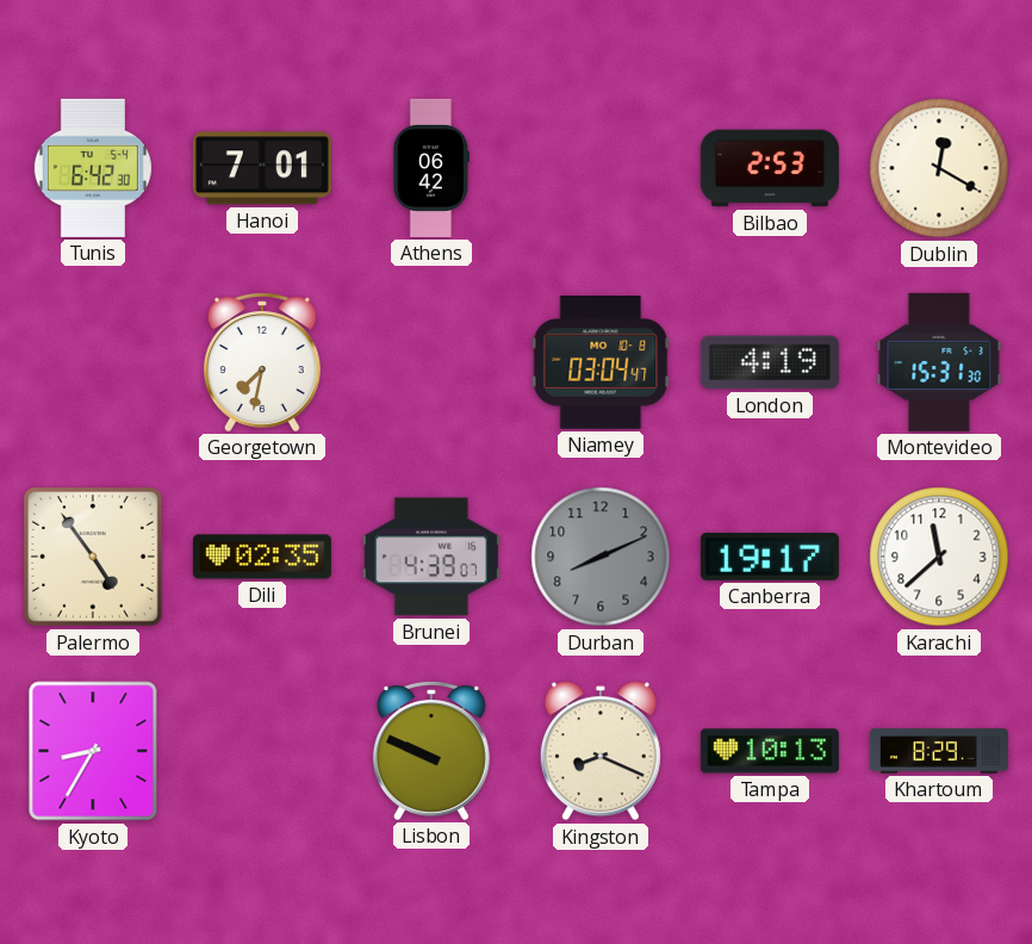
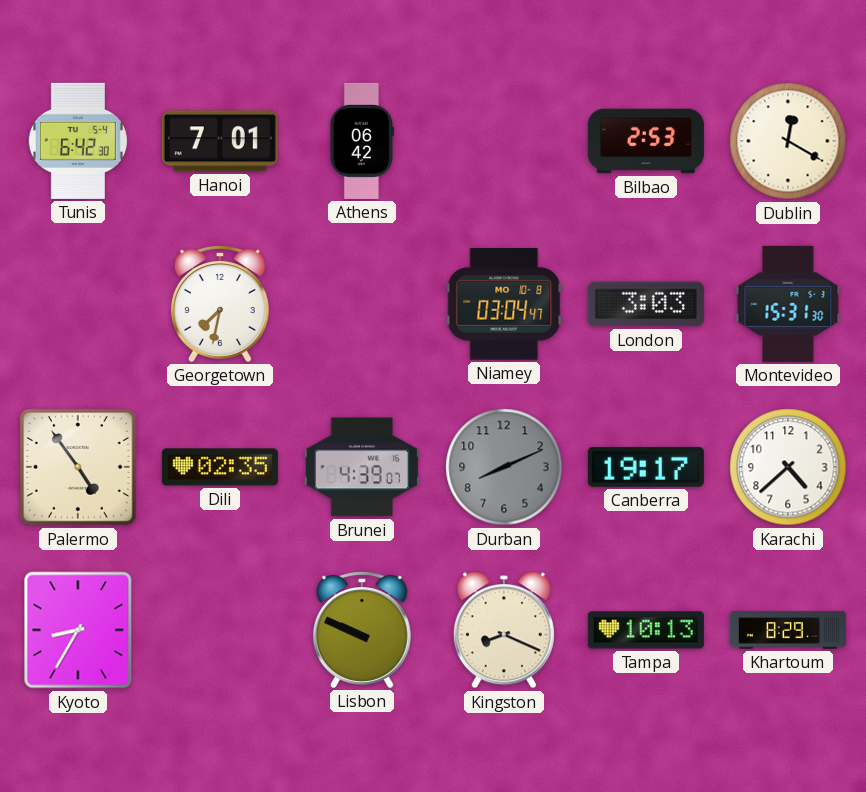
London: 4:19 -> 3:03
Karachi: 11:38 -> 4:38
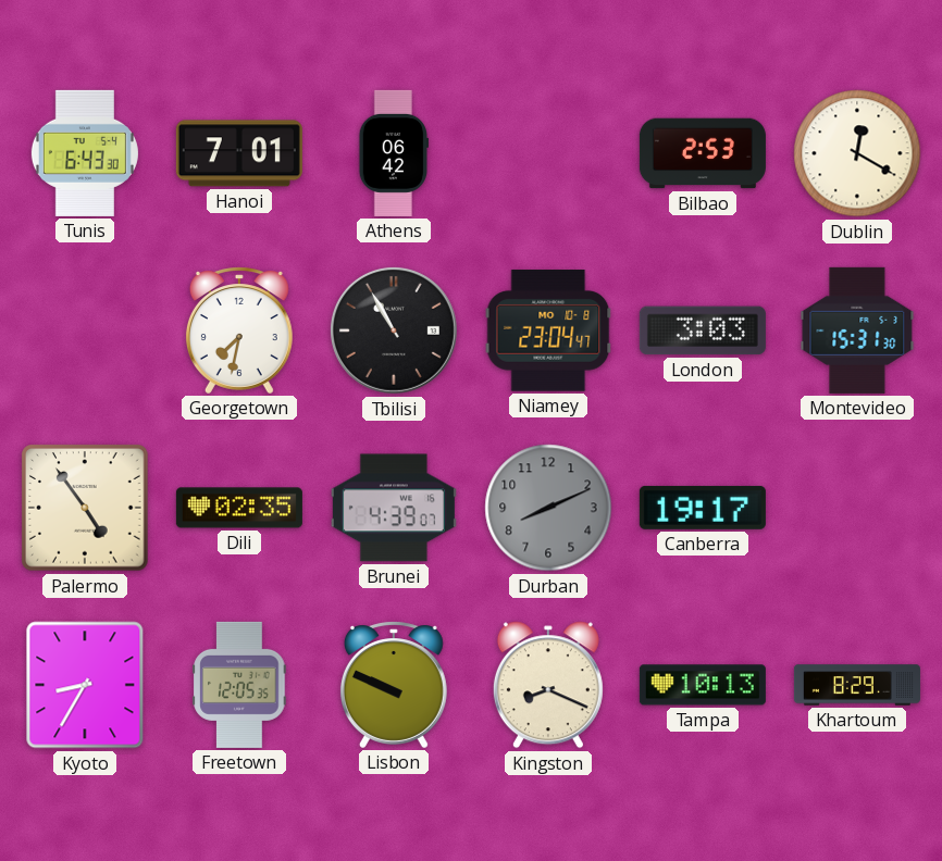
Tunis: 6:42 -> 6:43
Tbilisi: none -> 10:55
Niamey: 03:04 -> 23:04
Karachi: 4:38 -> none
Freetown: none -> 12:05
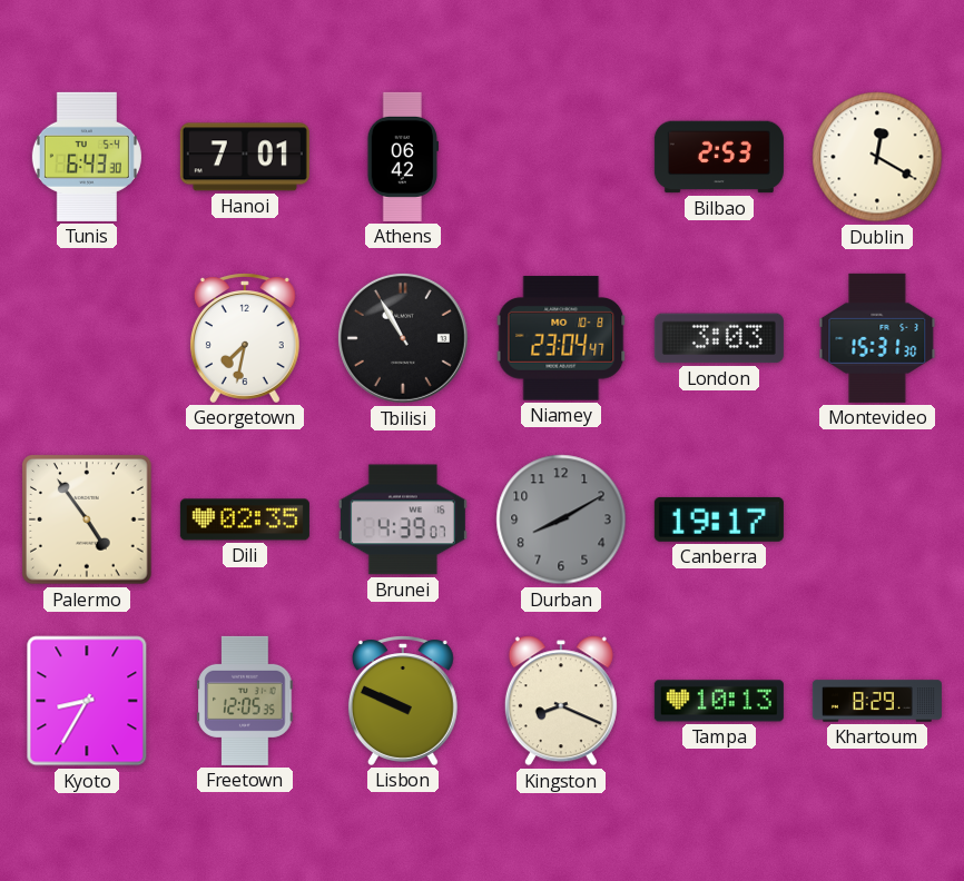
Durban: 8:11 -> 8:10
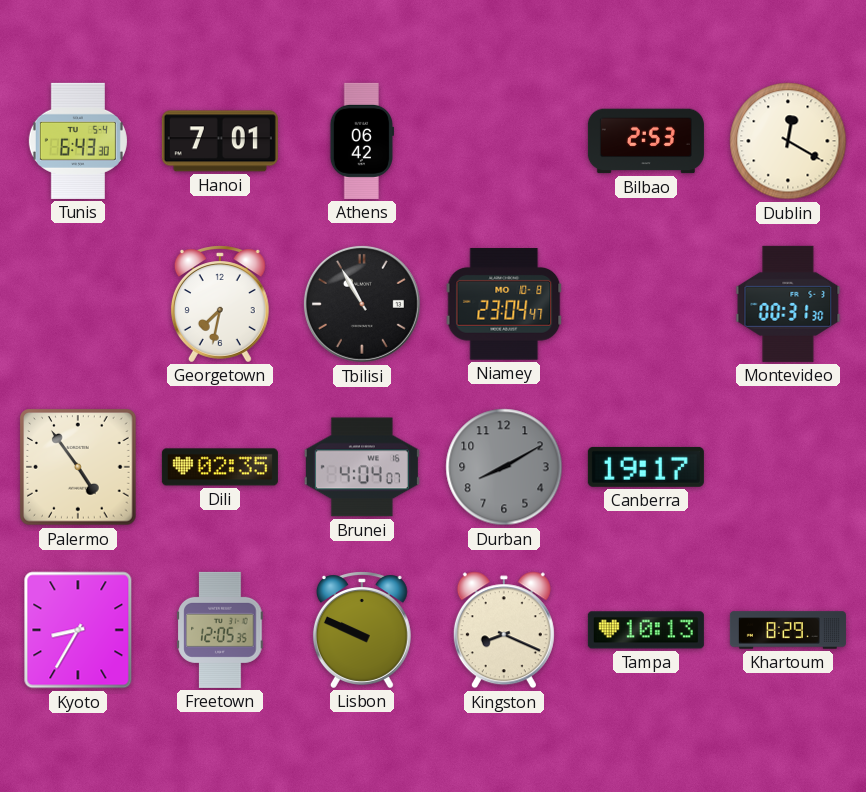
London: 3:03 -> none
Montevideo: 15:31 -> 00:31
Brunei: 4:39 -> 4:04
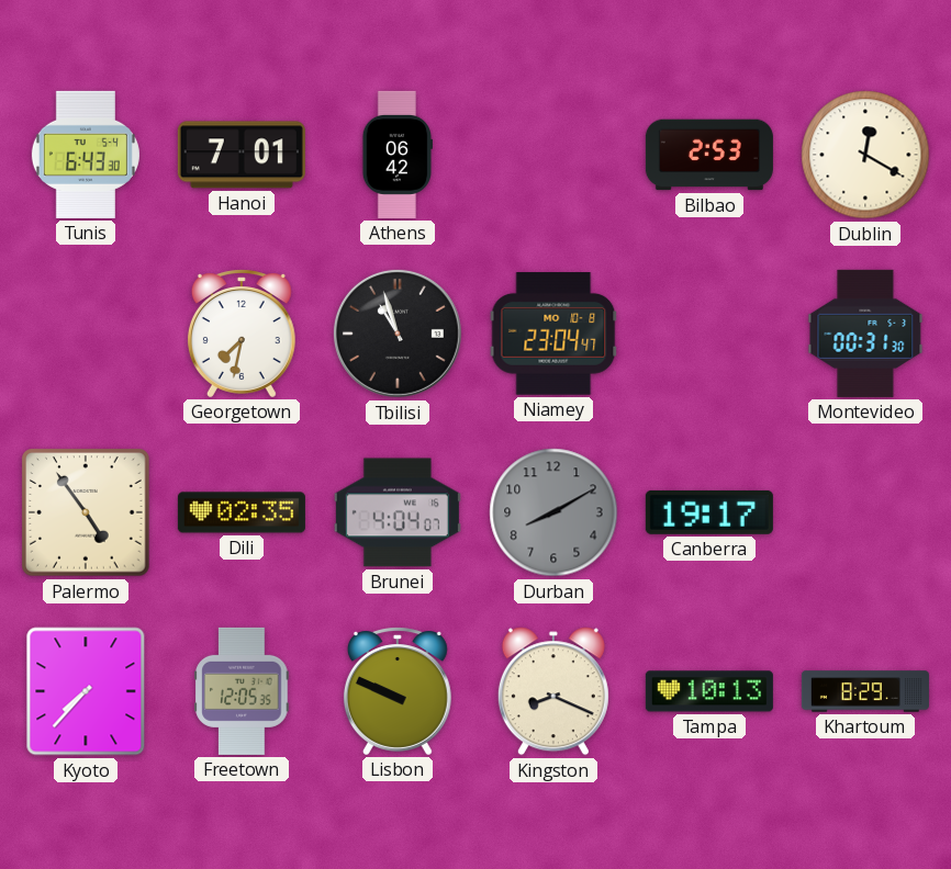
Tbilisi: 10:55 -> 10:57
Kyoto: 8:35 -> 7:37
